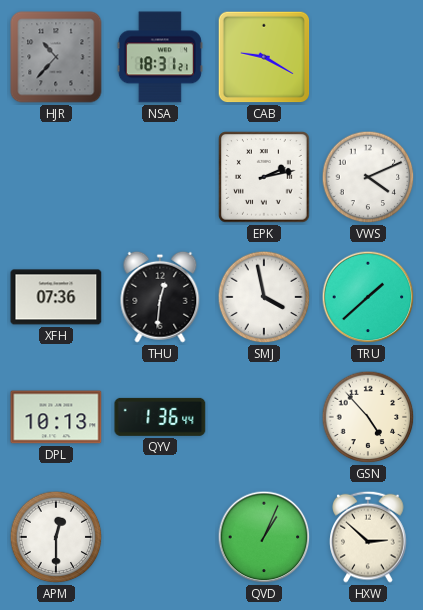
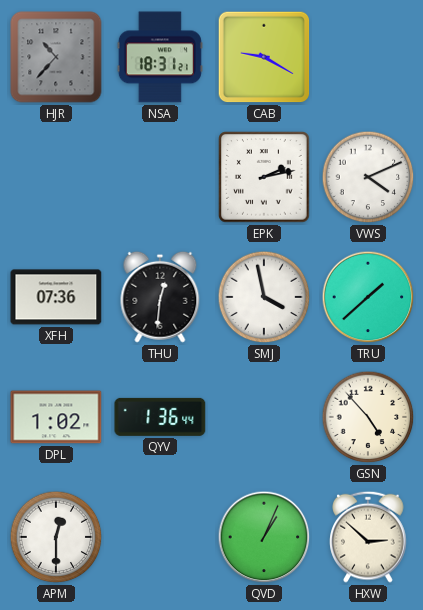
DPL: 10:13 -> 1:02
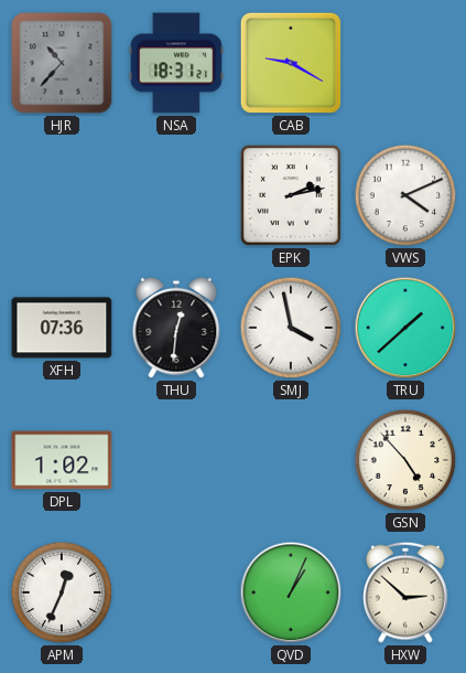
QYV: 1:36 -> none
APM: 12:30 -> 12:34
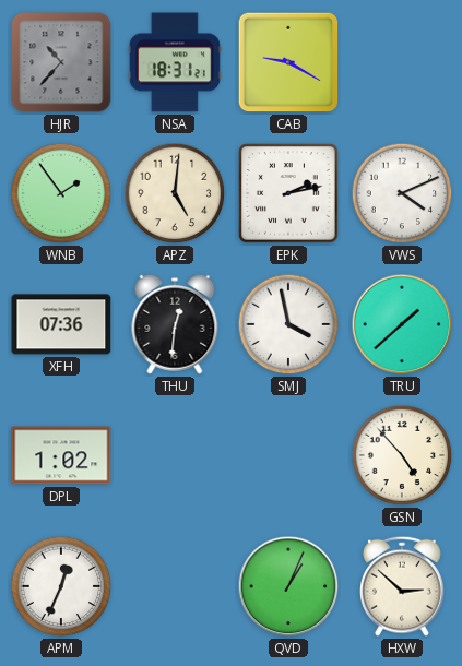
WNB: none -> 1:54
APZ: none -> 5:01
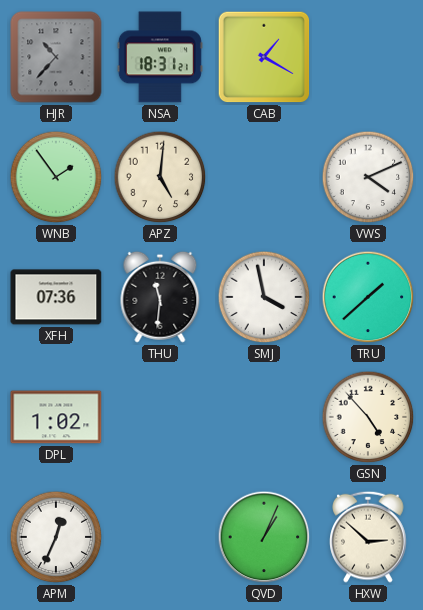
CAB: 9:20 -> 1:20
EPK: 2:13 -> none
THU: 12:31 -> 11:31
